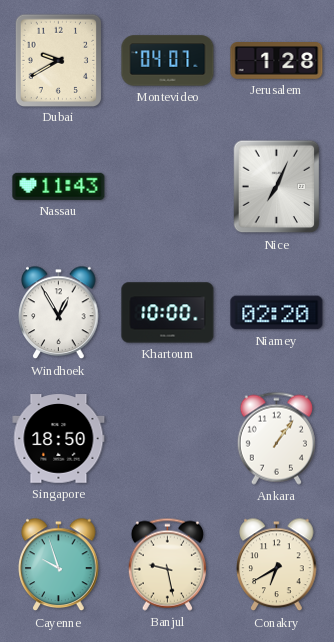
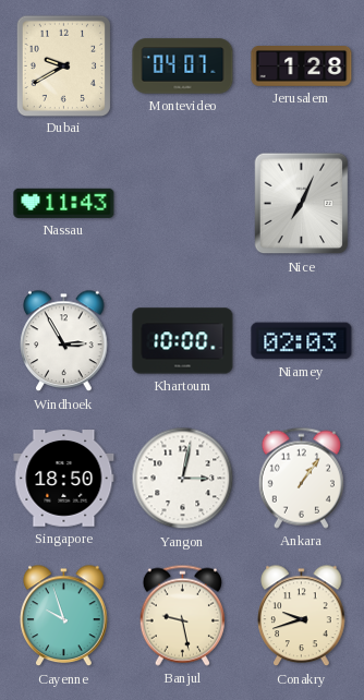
Windhoek: 12:55 -> 2:55
Niamey: 02:20 -> 02:03
Yangon: none -> 3:02
Conakry: 6:40 -> 9:42
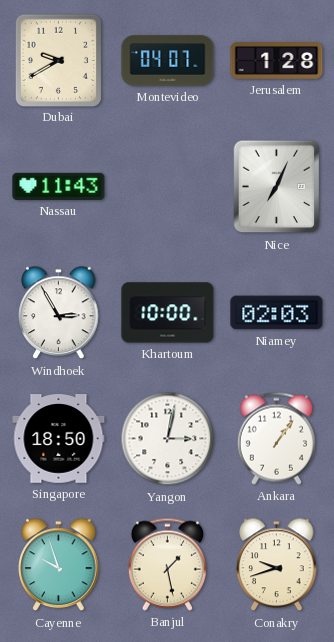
Banjul: 9:28 -> 1:28
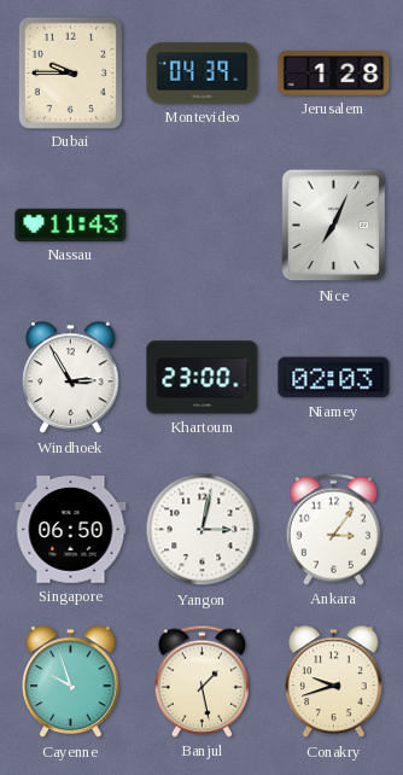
Dubai: 9:40 -> 9:45
Montevideo: 04:07 -> 04:39
Khartoum: 10:00 -> 23:00
Singapore: 18:50 -> 06:50
Ankara: 1:06 -> 3:06
